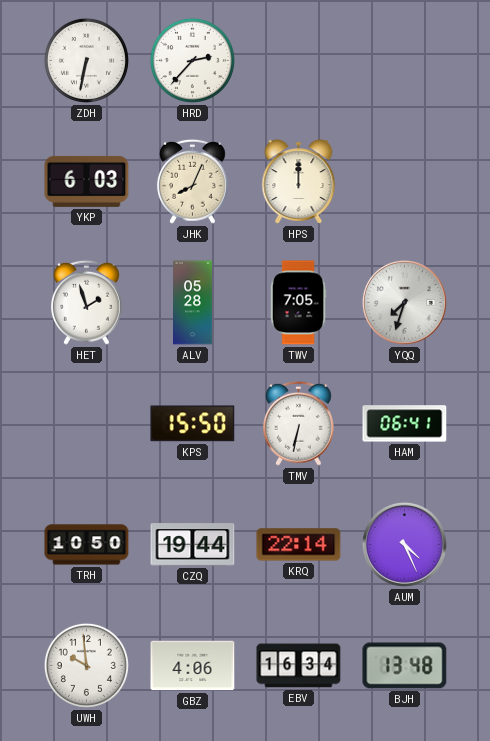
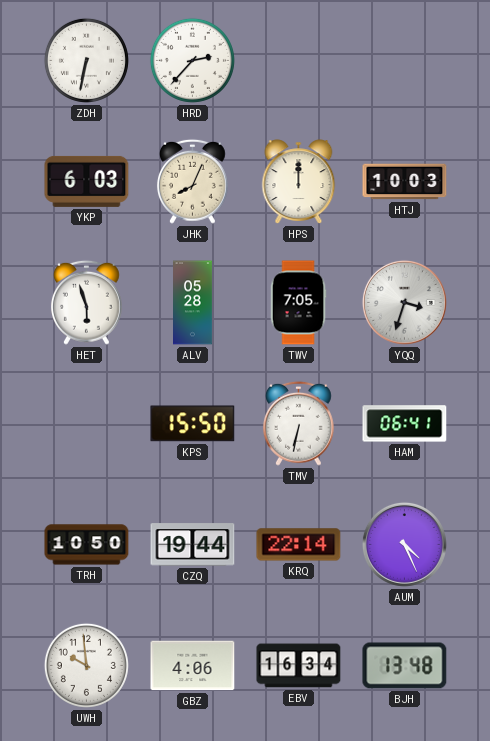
HTJ: none -> 10:03
HET: 1:57 -> 5:57
YQQ: 7:33 -> 3:33
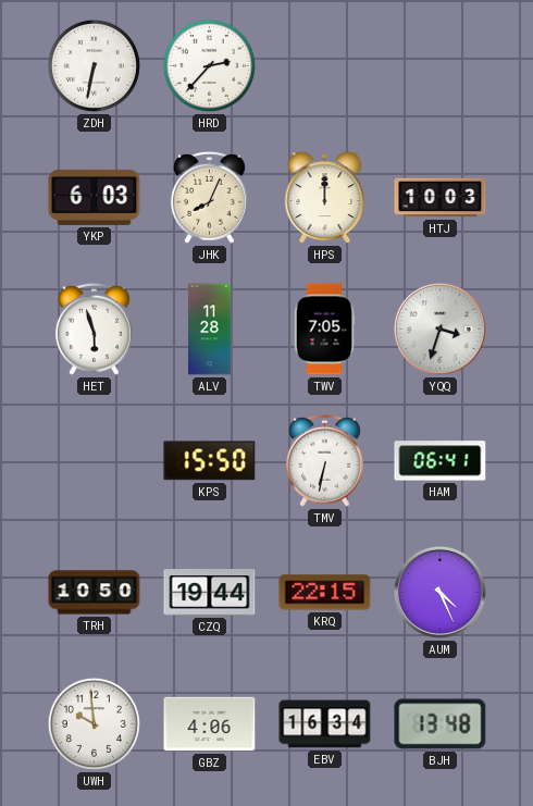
ALV: 05:28 -> 11:28
KRQ: 22:14 -> 22:15
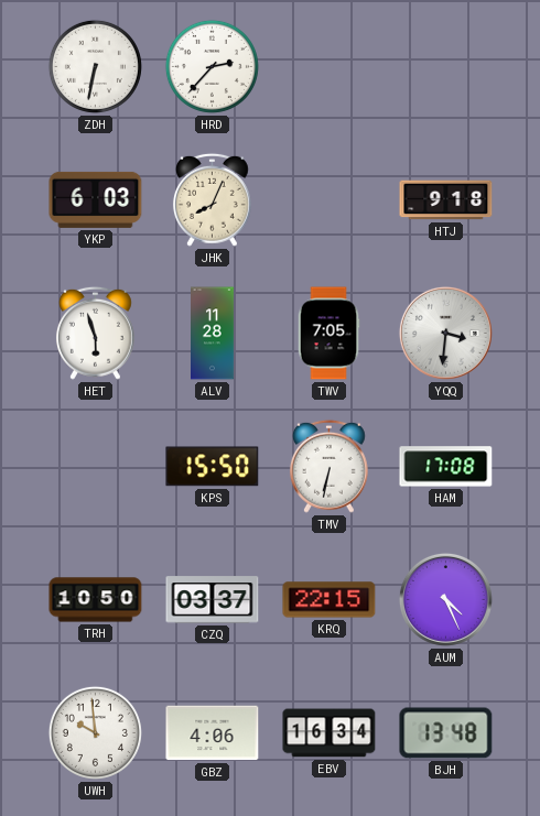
HPS: 12:00 -> none
HTJ: 10:03 -> 9:18
YQQ: 3:33 -> 3:31
HAM: 06:41 -> 17:08
CZQ: 19:44 -> 03:37
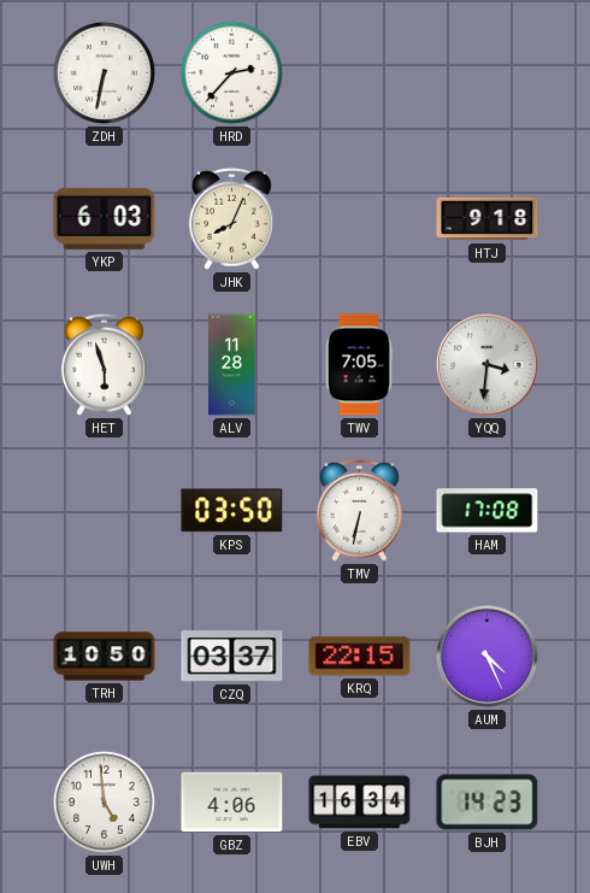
KPS: 15:50 -> 03:50
UWH: 9:59 -> 4:59
BJH: 13:48 -> 14:23
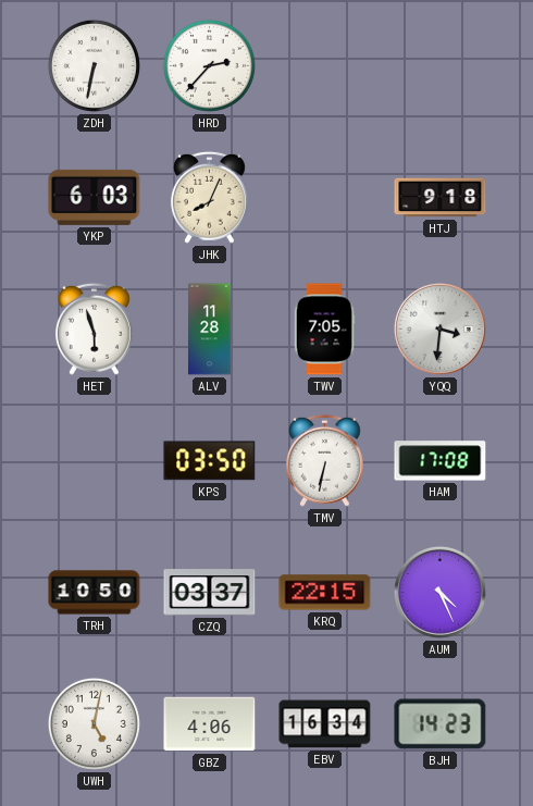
UWH: 4:59 -> 5:02
